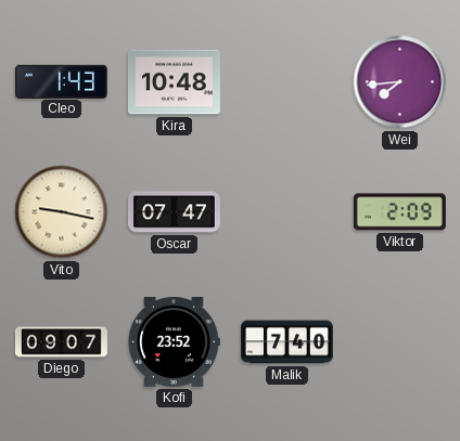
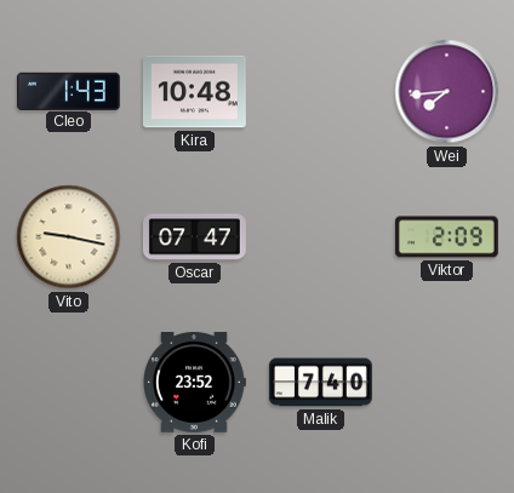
Diego: 09:07 -> none
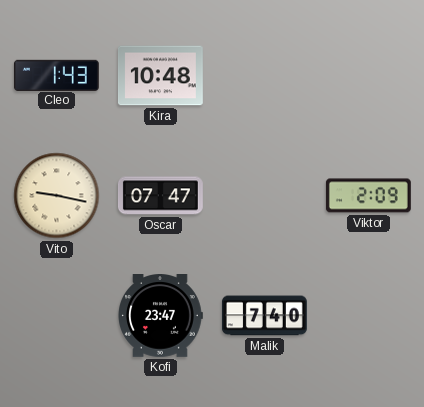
Wei: 7:44 -> none
Kofi: 23:52 -> 23:47
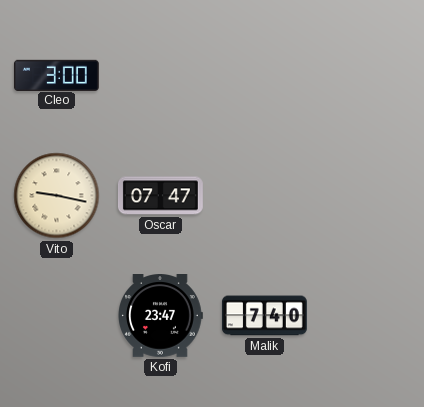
Cleo: 1:43 -> 3:00
Kira: 10:48 -> none
Viktor: 2:09 -> none
